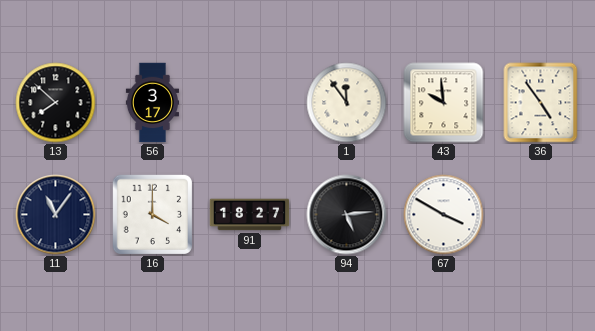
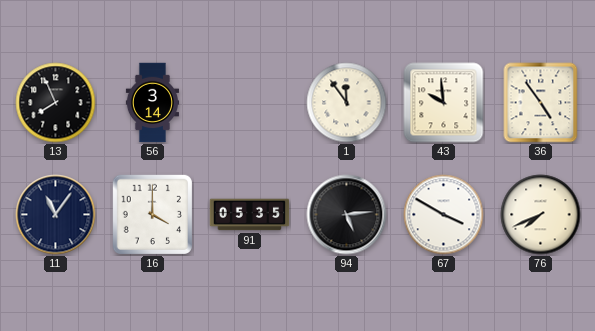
13: 7:52 -> 7:56
56: 3:17 -> 3:14
91: 18:27 -> 05:35
76: none -> 7:41
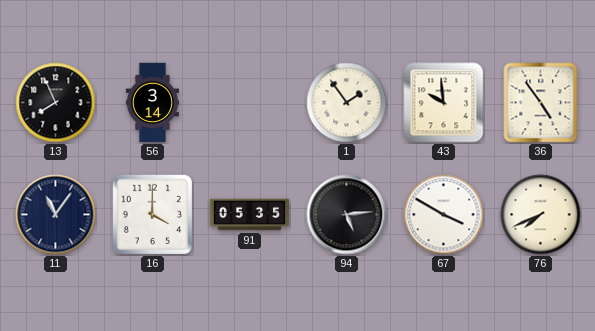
1: 11:54 -> 1:54
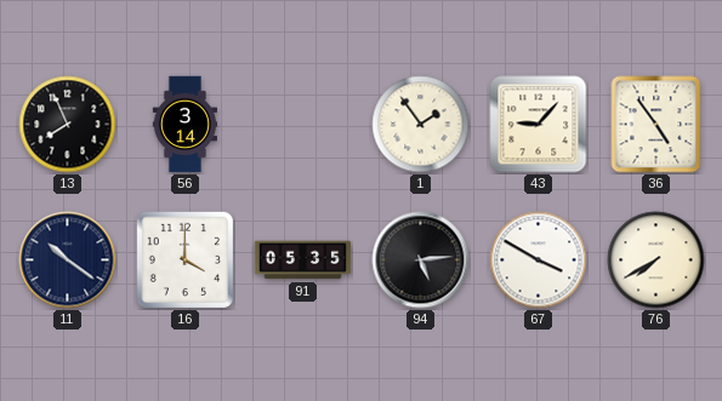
43: 9:59 -> 9:07
11: 11:06 -> 10:21
76: 7:41 -> 7:40
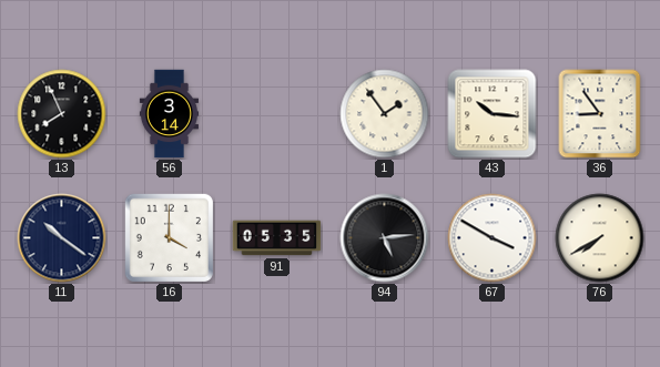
43: 9:07 -> 10:16
36: 4:54 -> 8:54
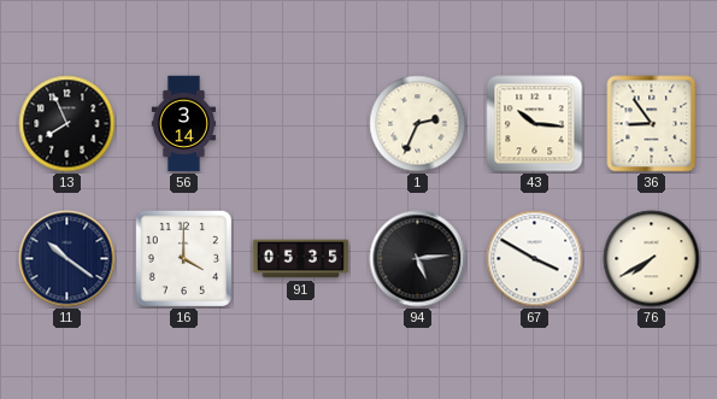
1: 1:54 -> 2:34
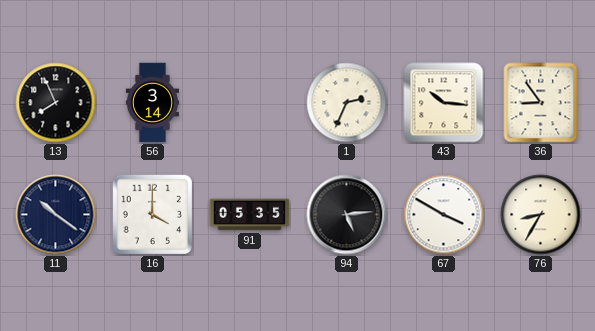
76: 7:40 -> 8:35
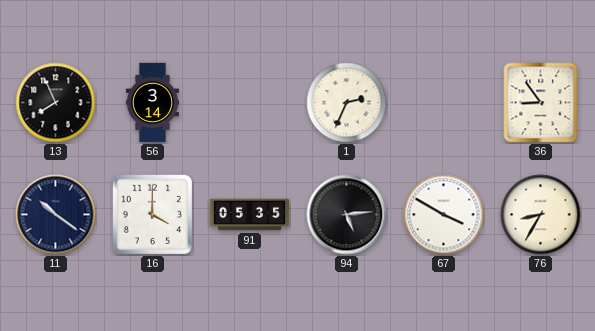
43: 10:16 -> none
